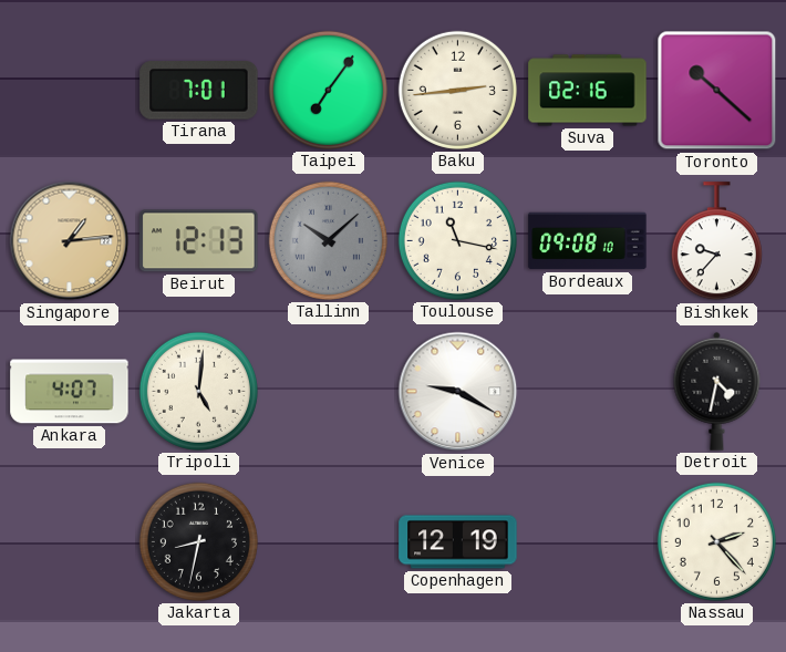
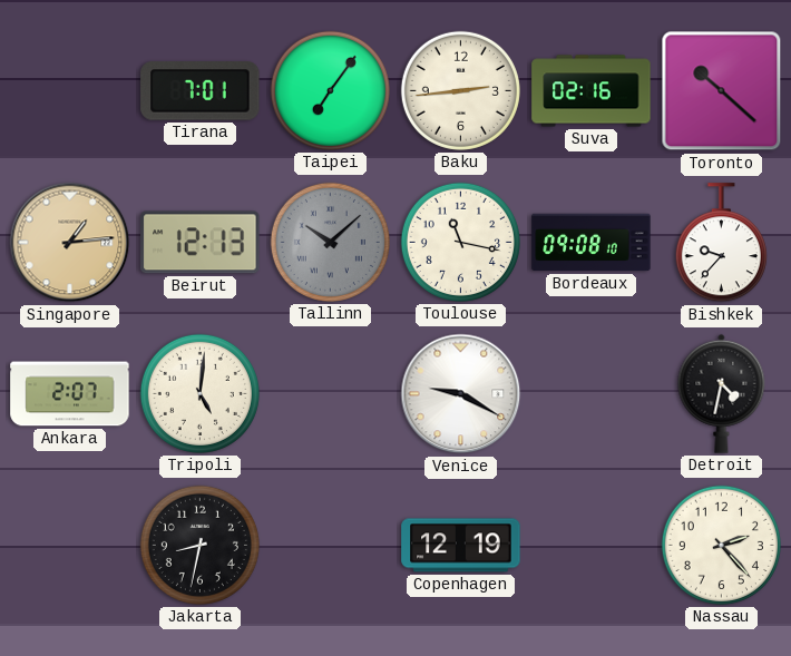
Ankara: 4:07 -> 2:07
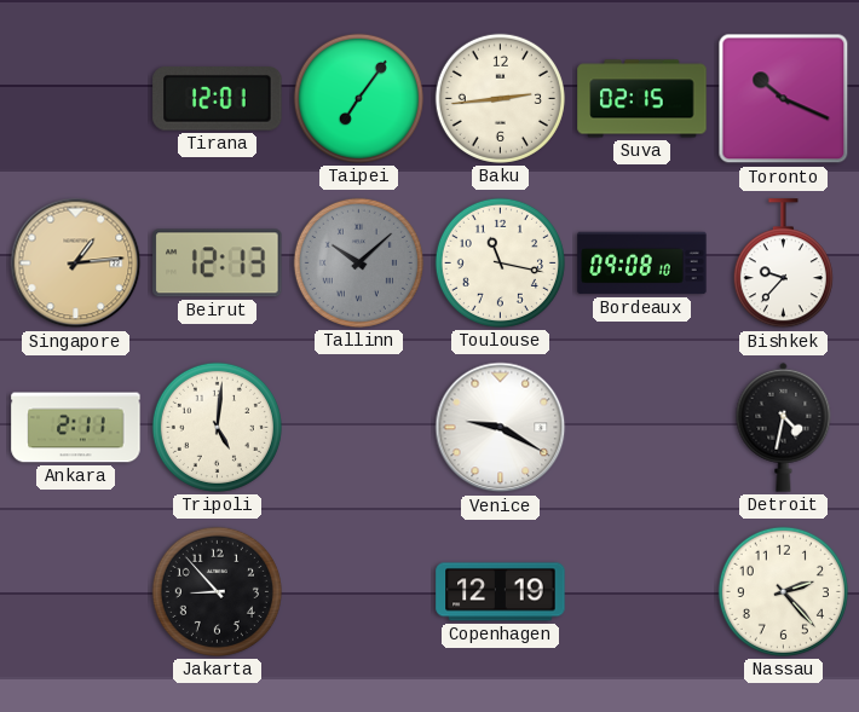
Tirana: 7:01 -> 12:01
Suva: 02:16 -> 02:15
Toronto: 10:22 -> 10:19
Ankara: 2:07 -> 2:11
Jakarta: 8:32 -> 8:53
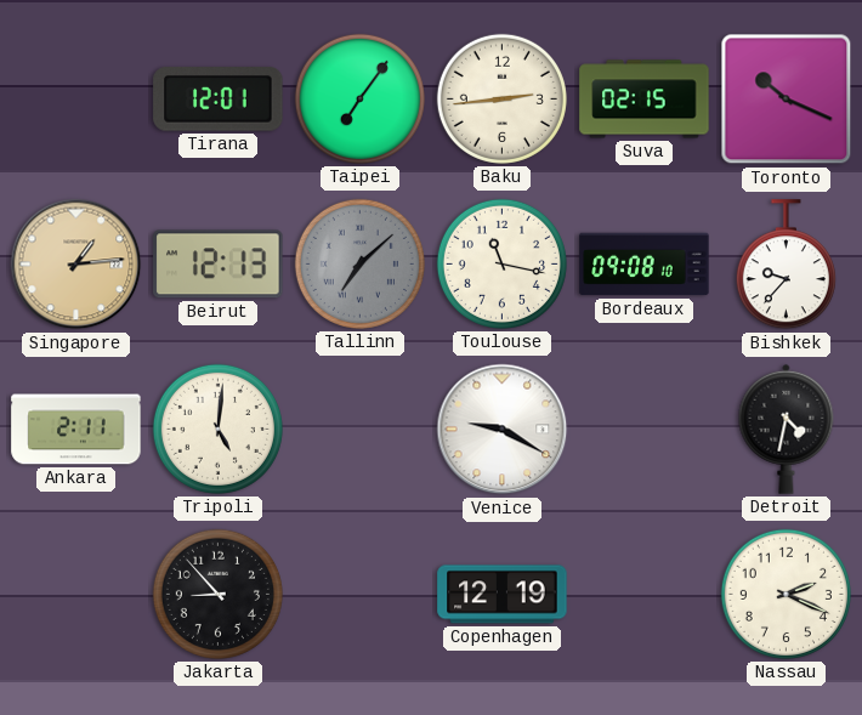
Tallinn: 10:08 -> 7:08
Nassau: 2:23 -> 2:19
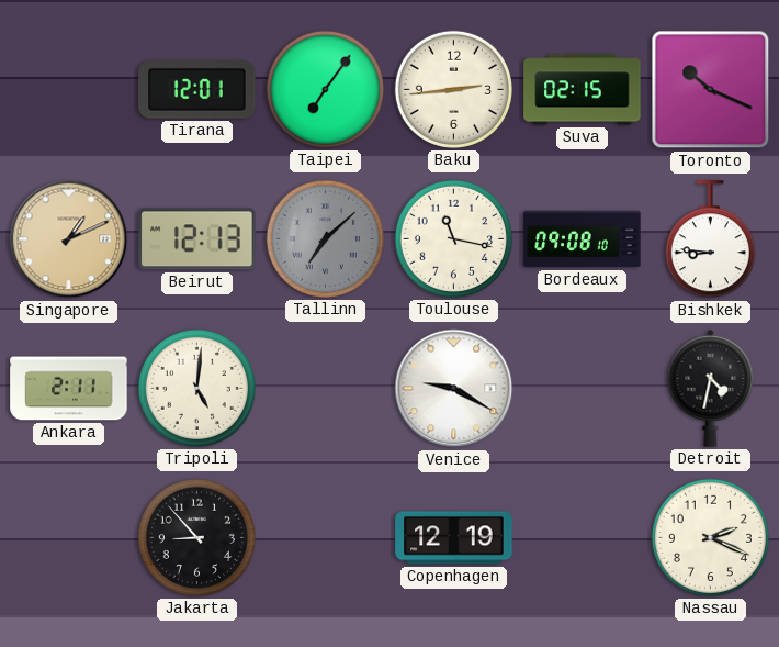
Singapore: 1:14 -> 1:11
Bishkek: 9:37 -> 8:46
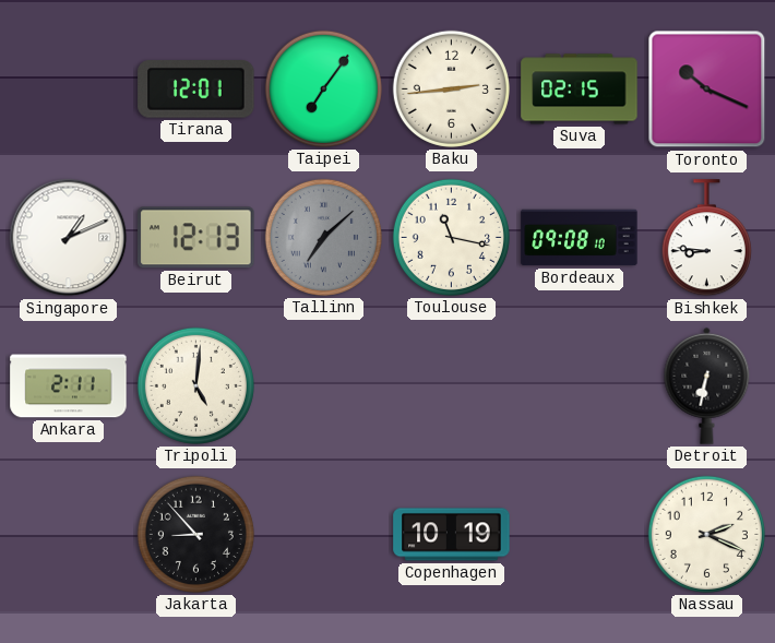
Singapore dial: champagne -> white
Venice: 9:20 -> none
Detroit: 4:32 -> 6:32
Copenhagen: 12:19 -> 10:19
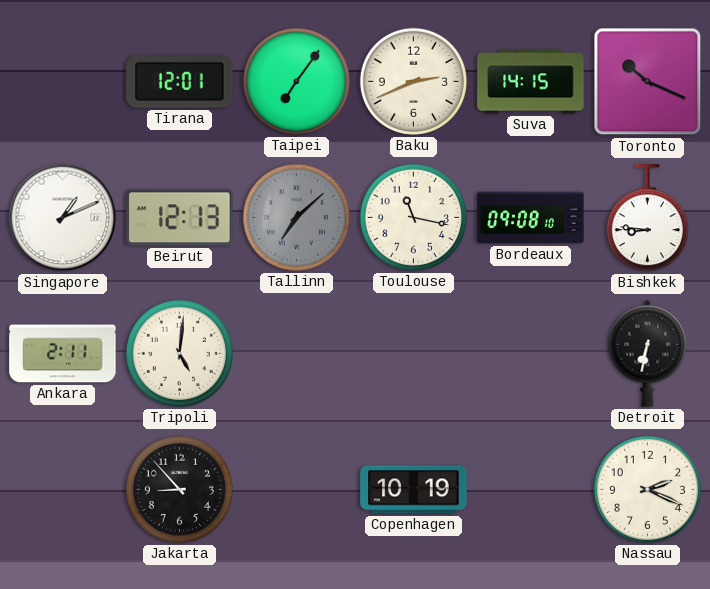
Baku: 2:44 -> 2:41
Suva: 02:15 -> 14:15
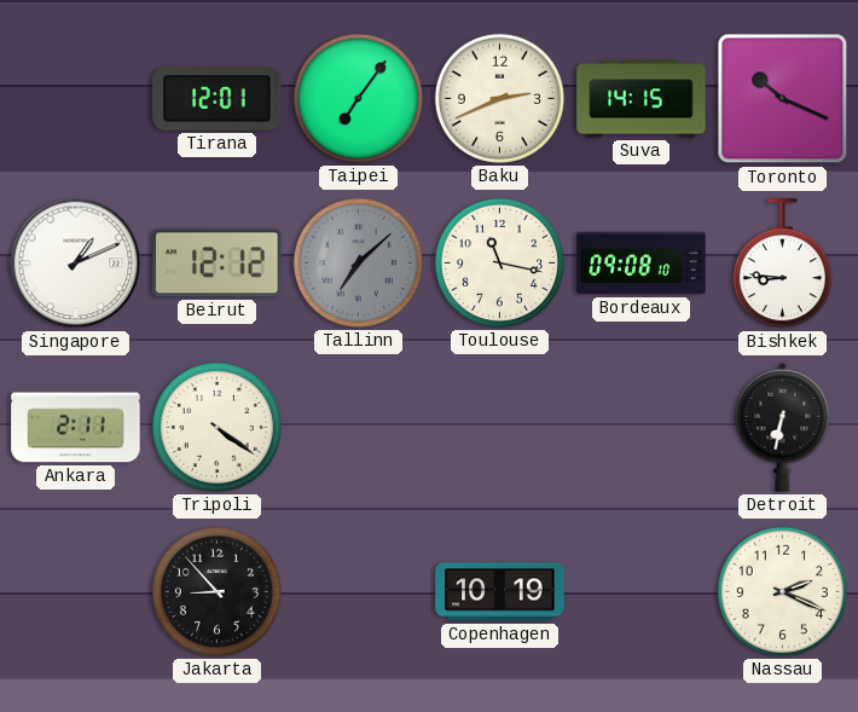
Beirut: 12:13 -> 12:12
Tripoli: 5:01 -> 4:21
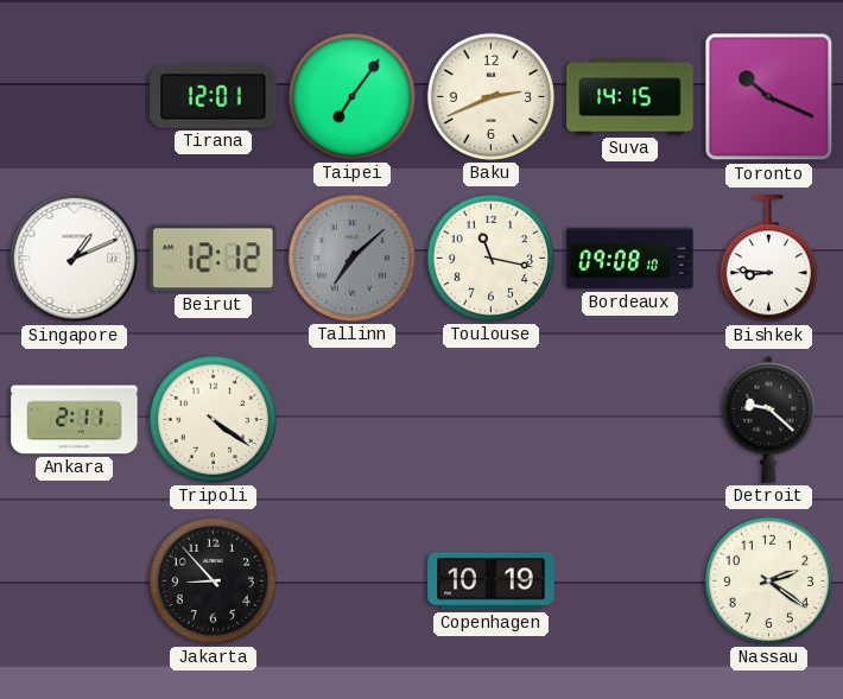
Detroit: 6:32 -> 9:22
Nassau: 2:19 -> 2:21
